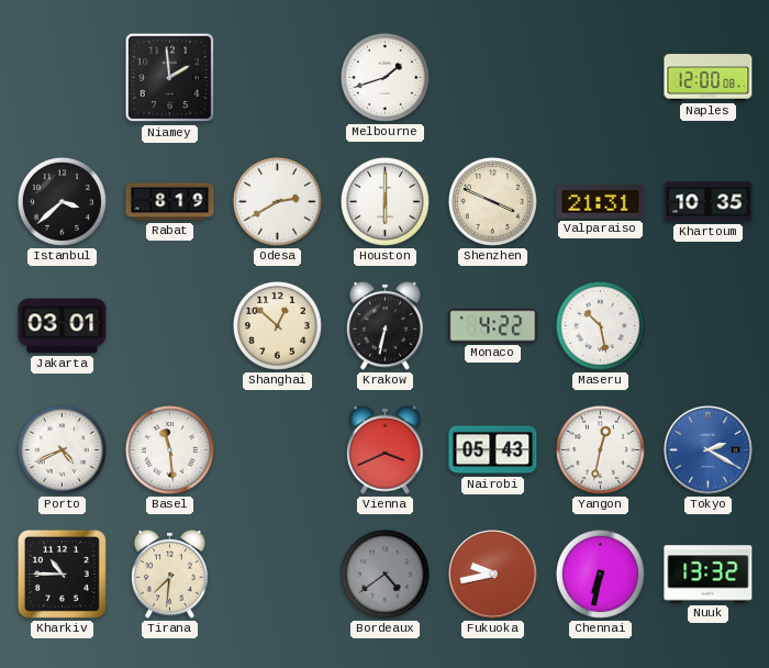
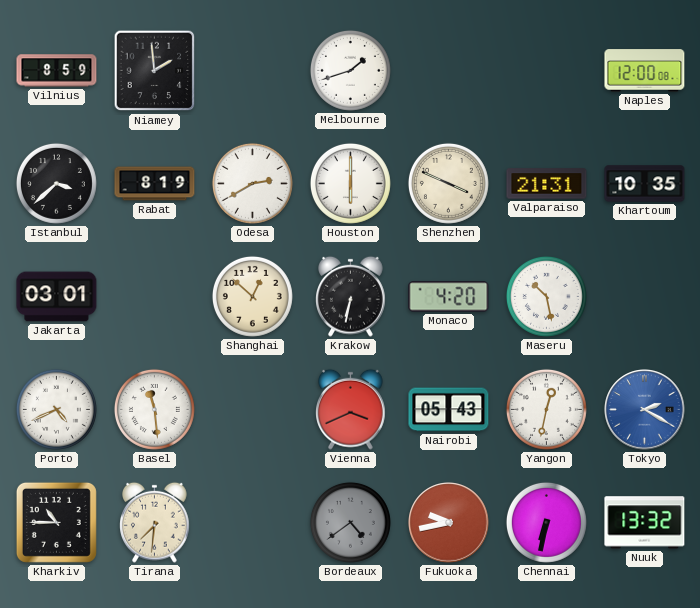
Vilnius: none -> 8:59
Monaco: 4:22 -> 4:20
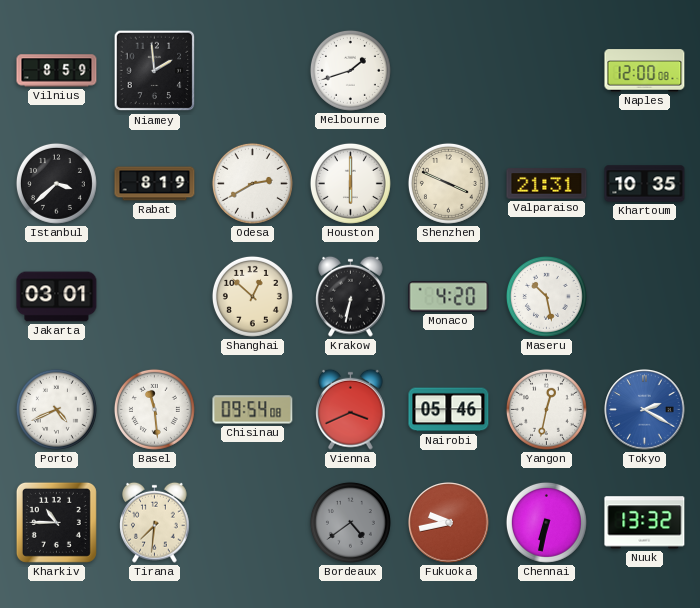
Chisinau: none -> 09:54
Nairobi: 05:43 -> 05:46
